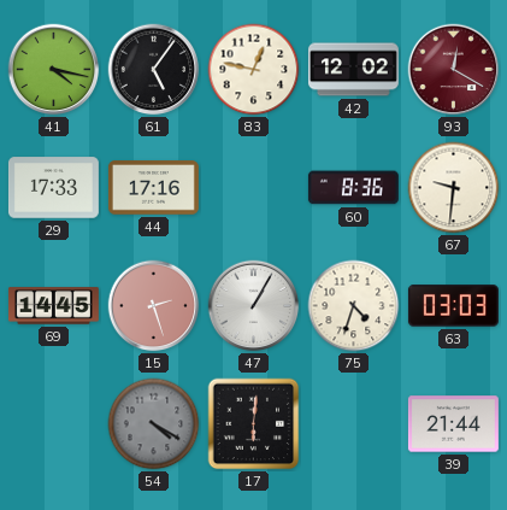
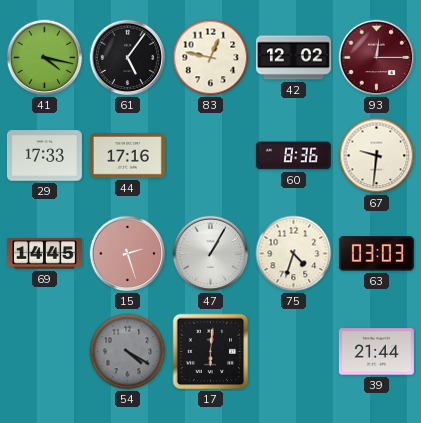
93: 12:20 -> 12:15
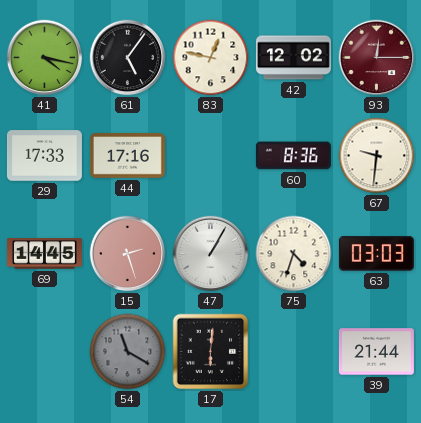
54: 4:20 -> 11:20
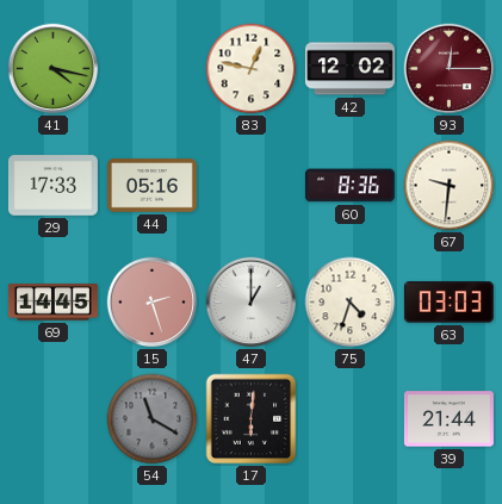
61: 5:06 -> none
44: 17:16 -> 05:16
47: 1:05 -> 1:00
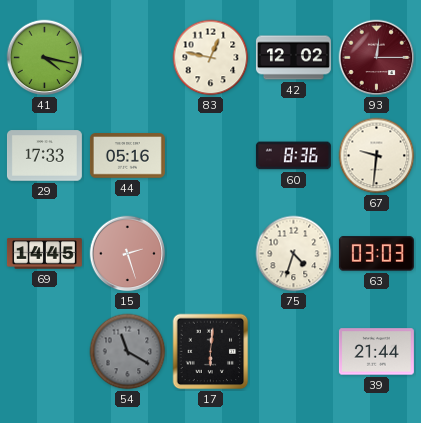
47: 1:00 -> none
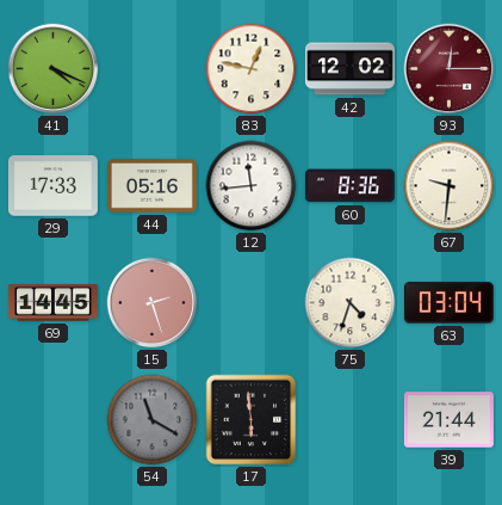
41: 4:17 -> 4:19
12: none -> 11:44
63: 03:03 -> 03:04
17: 6:01 -> 5:59
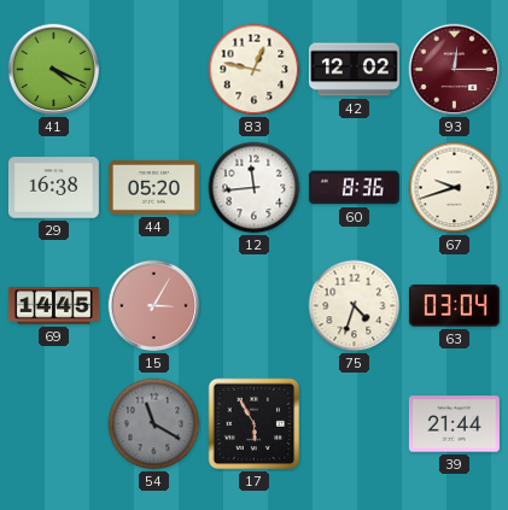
29: 17:33 -> 16:38
44: 05:16 -> 05:20
67: 9:31 -> 9:42
15: 2:27 -> 3:05
17: 5:59 -> 5:55
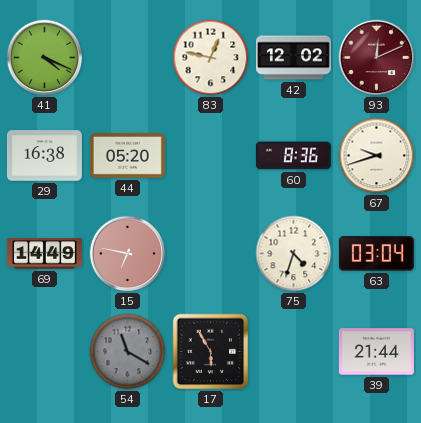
93: 12:15 -> 12:11
12: 11:44 -> none
69: 14:45 -> 14:49
15: 3:05 -> 6:47
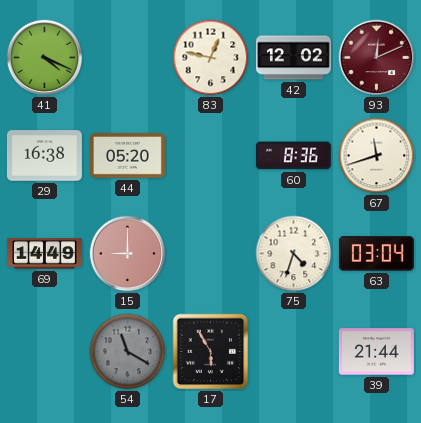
67: 9:42 -> 11:42
15: 6:47 -> 9:00
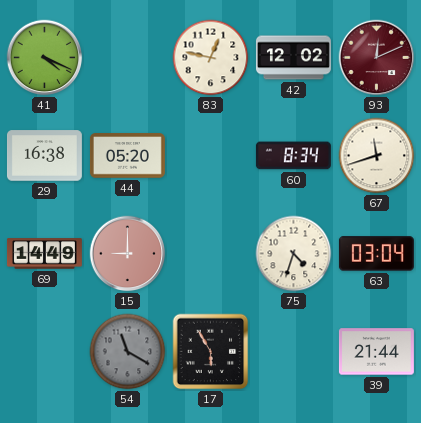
60: 8:36 -> 8:34
